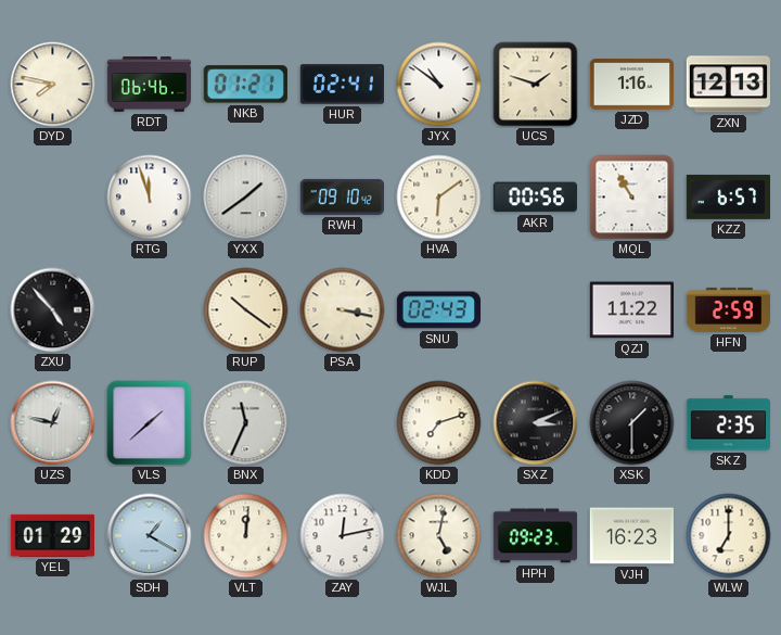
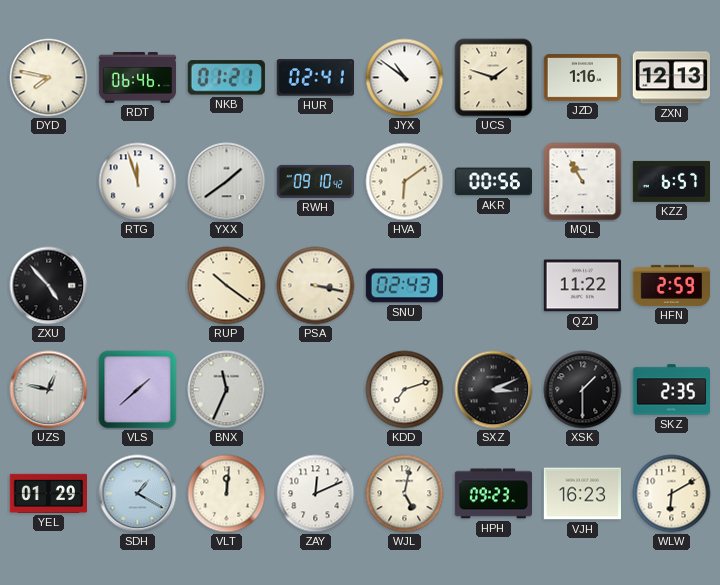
ZAY: 12:13 -> 12:11
WLW: 7:00 -> 6:10
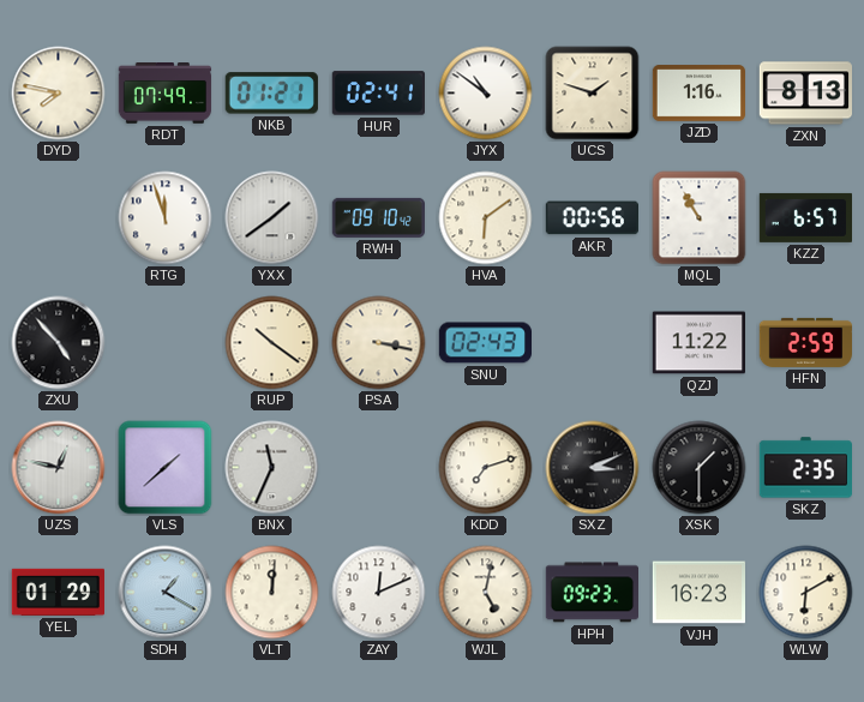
RDT: 06:46 -> 07:49
ZXN: 12:13 -> 8:13
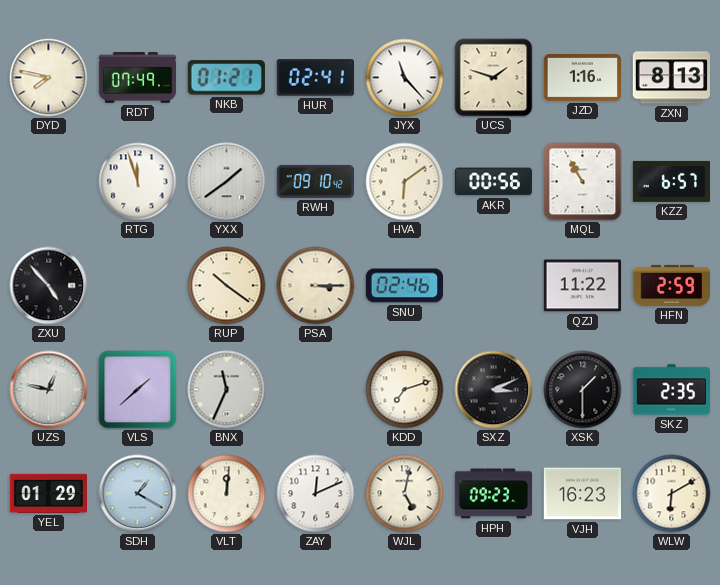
JYX: 10:51 -> 11:23
PSA: 3:17 -> 3:15
SNU: 02:43 -> 02:46
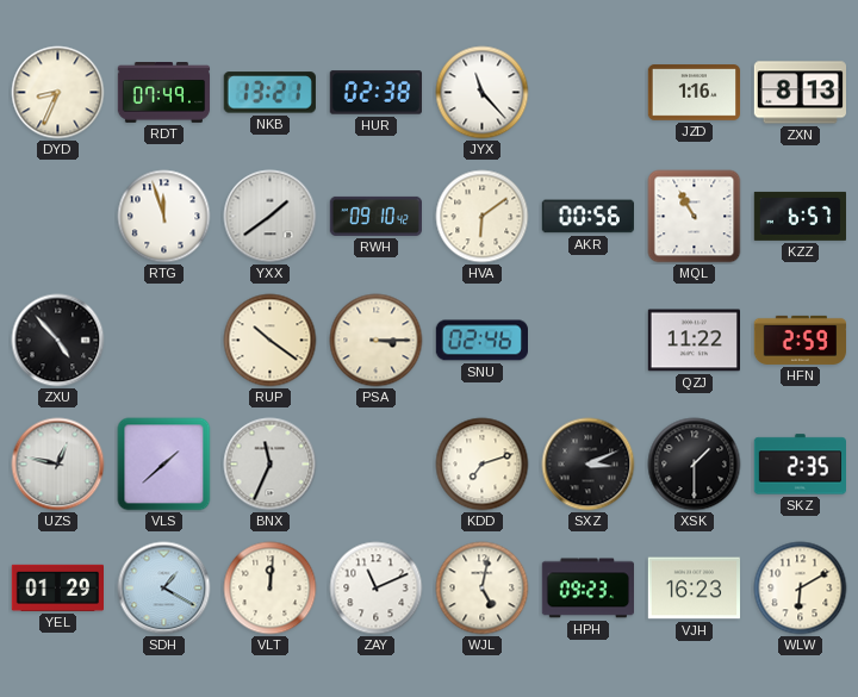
DYD: 7:47 -> 8:34
NKB: 01:21 -> 13:21
HUR: 02:41 -> 02:38
UCS: 1:48 -> none
ZAY: 12:11 -> 11:11
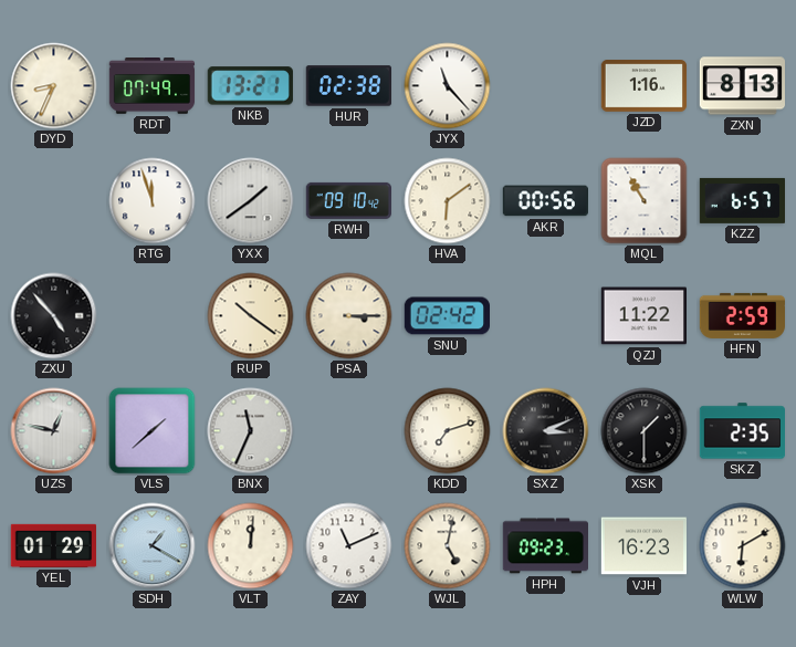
SNU: 02:46 -> 02:42
